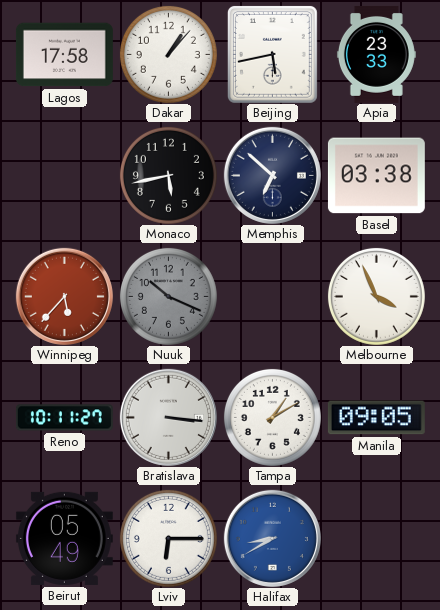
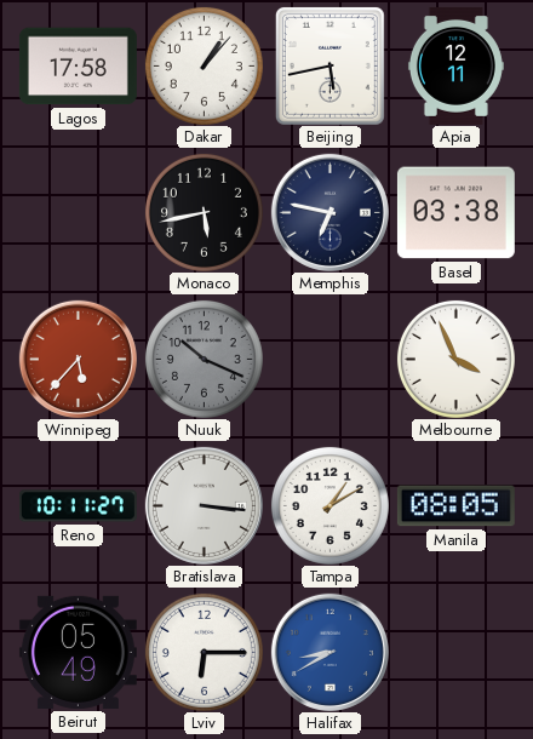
Apia: 23:33 -> 12:11
Memphis: 6:52 -> 6:47
Manila: 09:05 -> 08:05
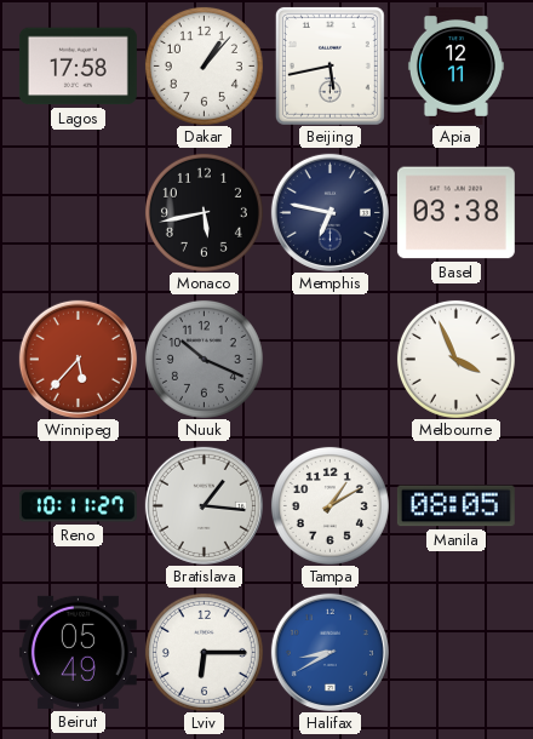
Bratislava: 3:16 -> 1:16
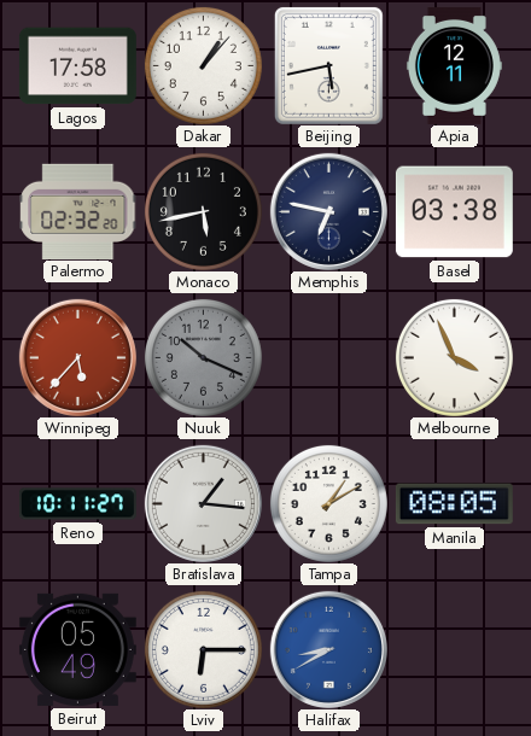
Palermo: none -> 02:32
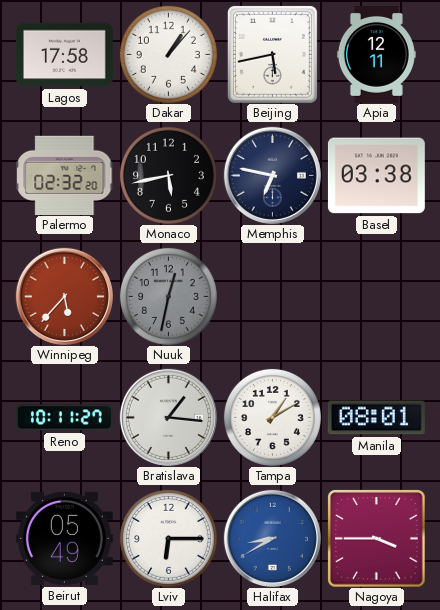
Nuuk: 10:19 -> 12:32
Melbourne: 3:56 -> none
Manila: 08:05 -> 08:01
Nagoya: none -> 3:45
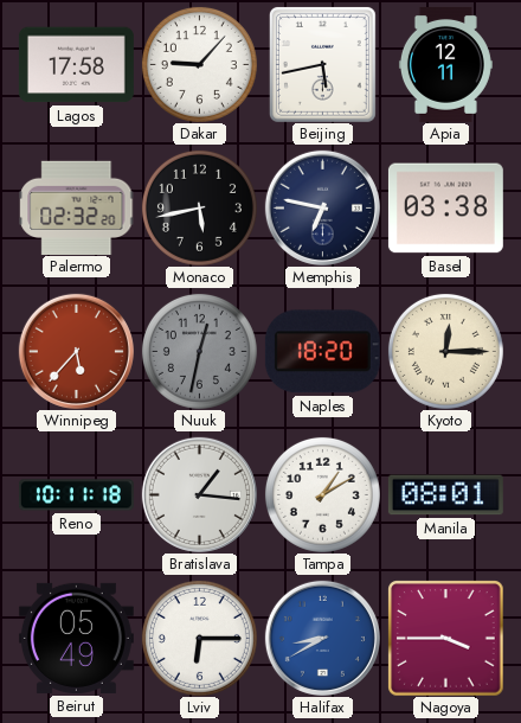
Dakar: 1:07 -> 9:07
Naples: none -> 18:20
Kyoto: none -> 12:15
Reno: 10:11:27 -> 10:11:18
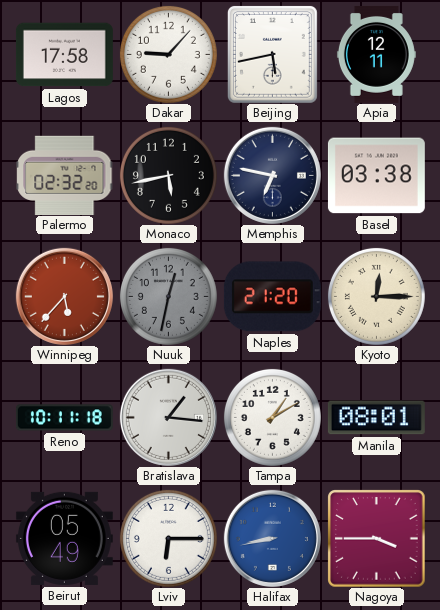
Naples: 18:20 -> 21:20
Halifax: 8:40 -> 8:43
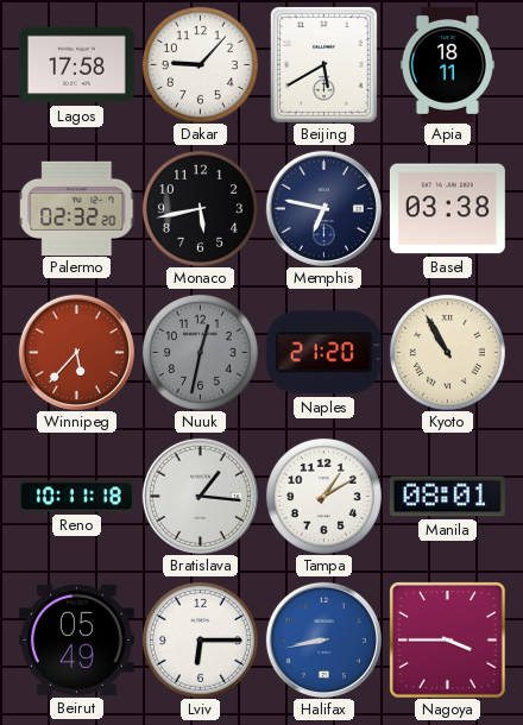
Beijing: 5:43 -> 5:40
Apia: 12:11 -> 18:11
Kyoto: 12:15 -> 10:55
